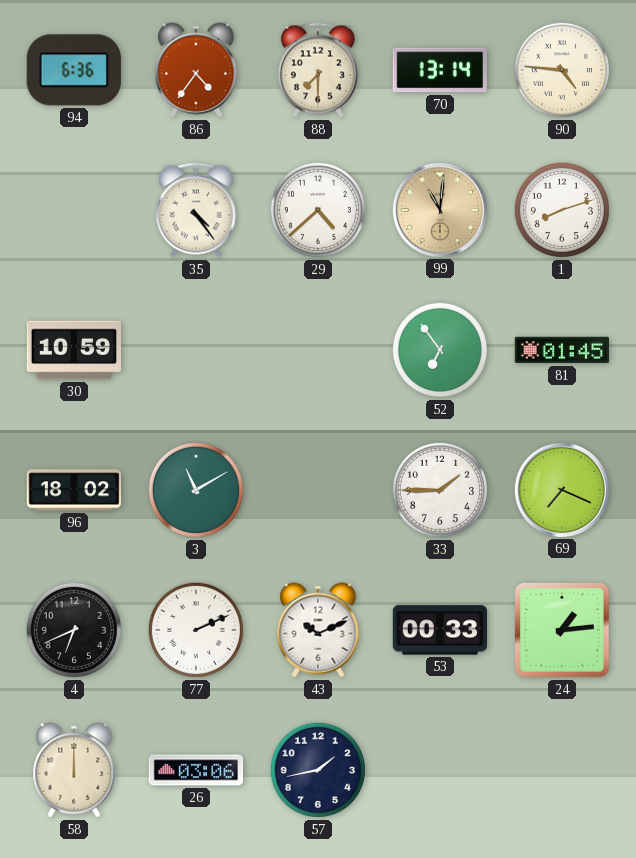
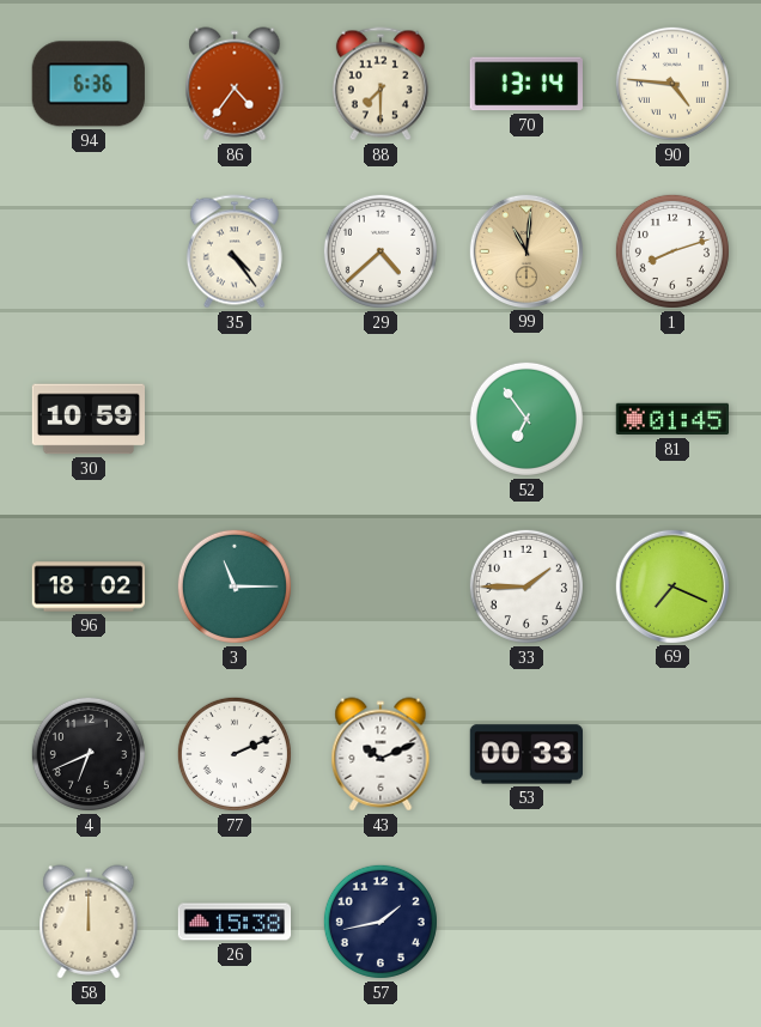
3: 11:10 -> 11:15
24: 1:14 -> none
26: 03:06 -> 15:38
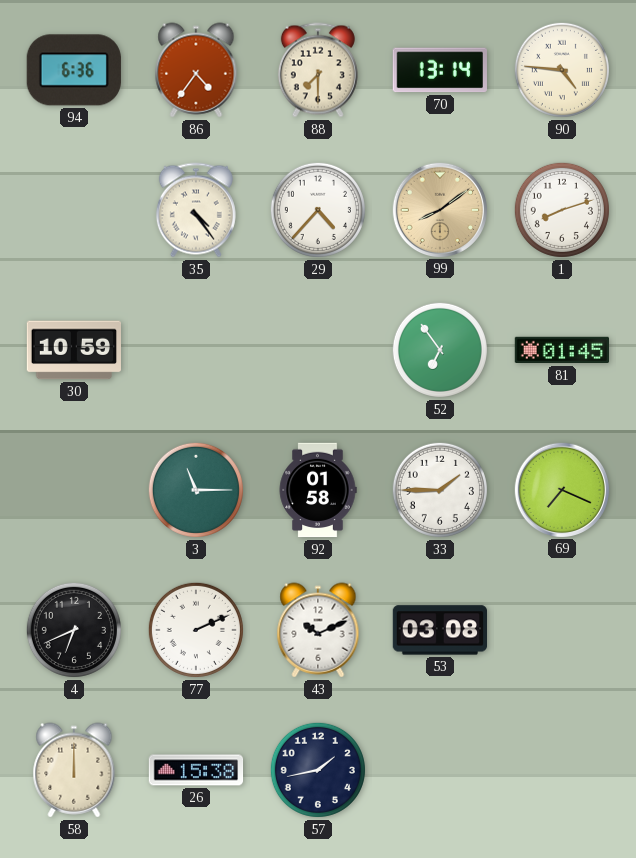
29: 4:38 -> 4:37
99: 11:01 -> 8:09
96: 18:02 -> none
92: none -> 01:58
53: 00:33 -> 03:08
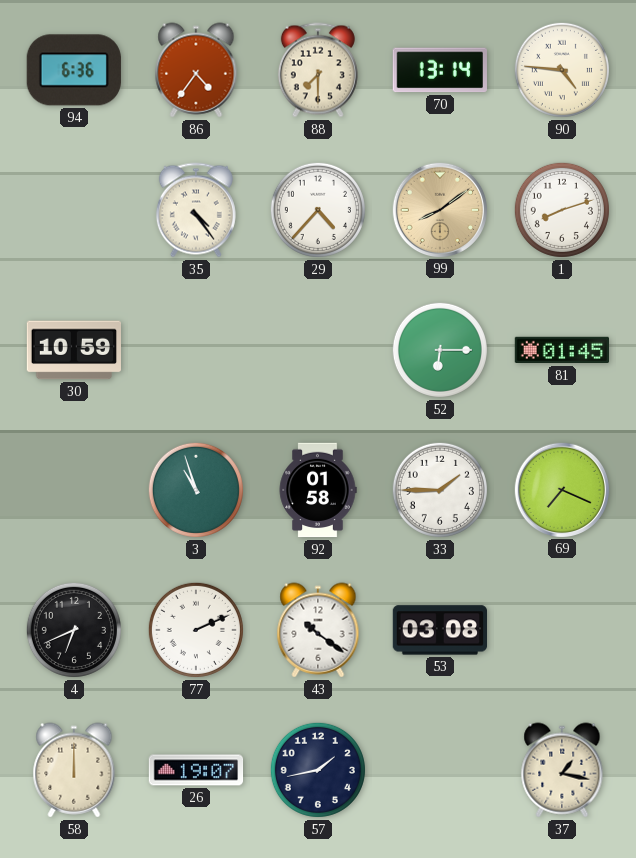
52: 6:54 -> 6:15
3: 11:15 -> 10:57
43: 10:11 -> 10:21
26: 15:38 -> 19:07
37: none -> 1:17
